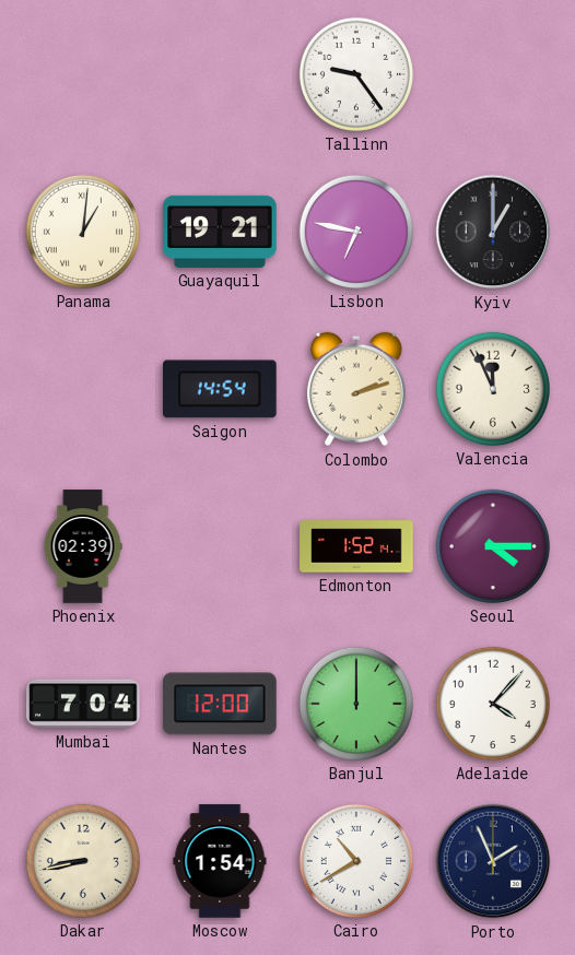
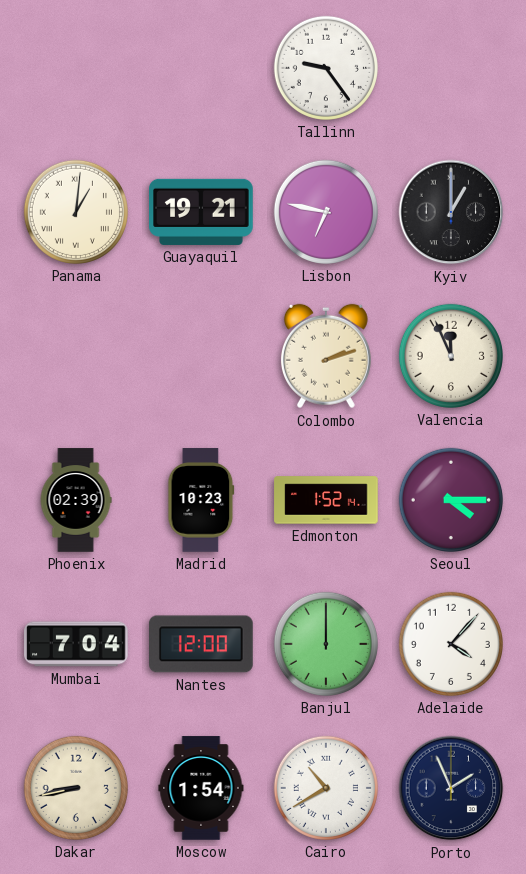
Saigon: 14:54 -> none
Madrid: none -> 10:23
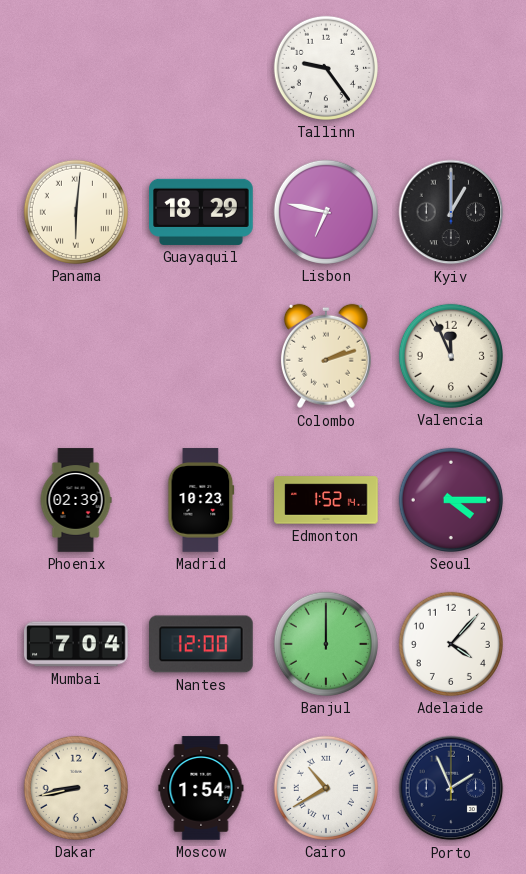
Panama: 1:01 -> 6:01
Guayaquil: 19:21 -> 18:29
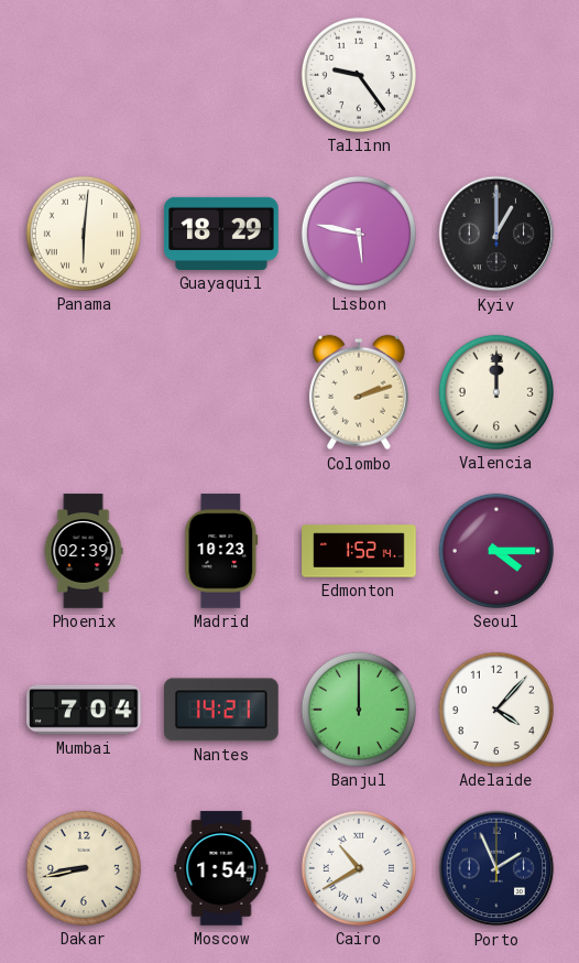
Lisbon: 6:47 -> 5:47
Valencia: 11:56 -> 12:00
Nantes: 12:00 -> 14:21
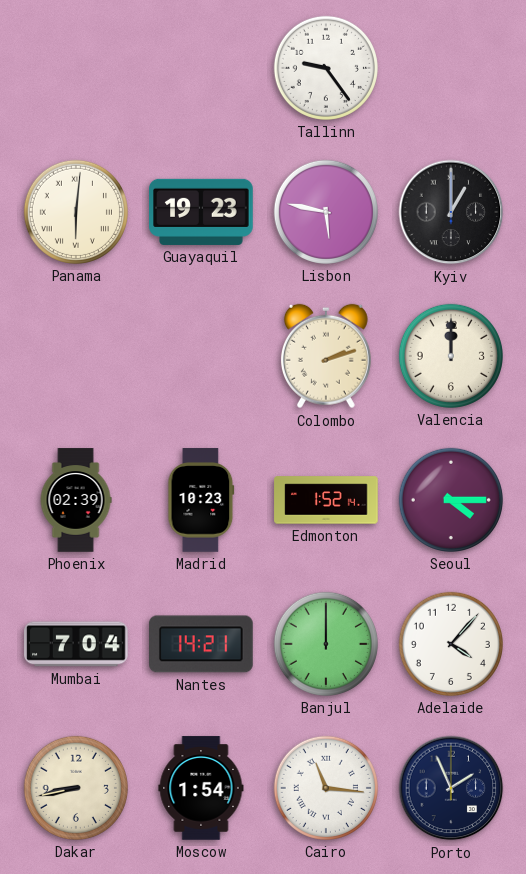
Guayaquil: 18:29 -> 19:23
Cairo: 10:40 -> 11:16
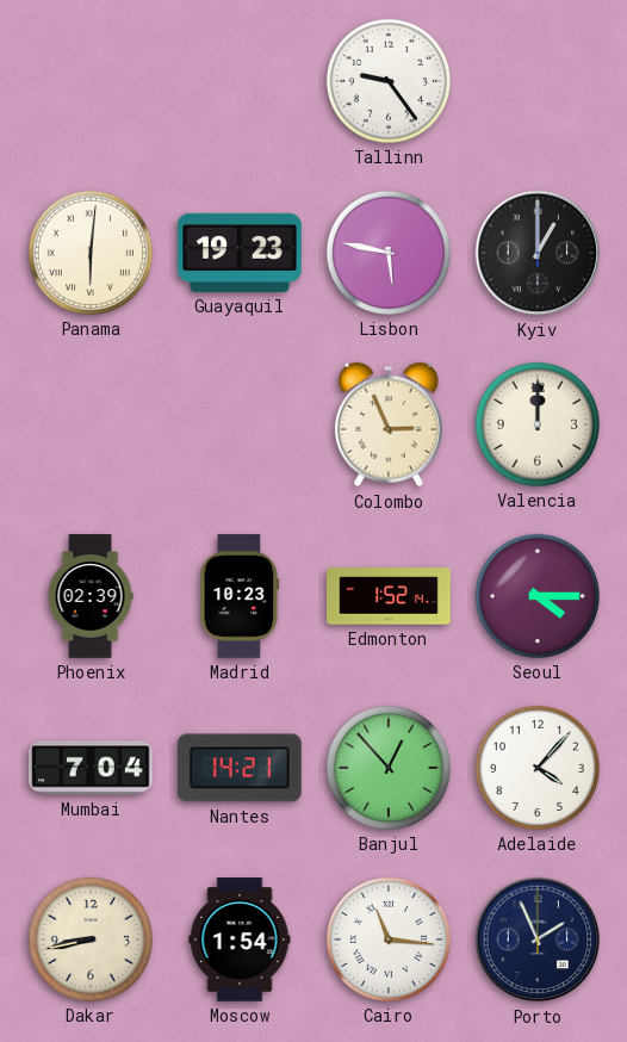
Colombo: 2:12 -> 2:56
Banjul: 12:00 -> 12:53
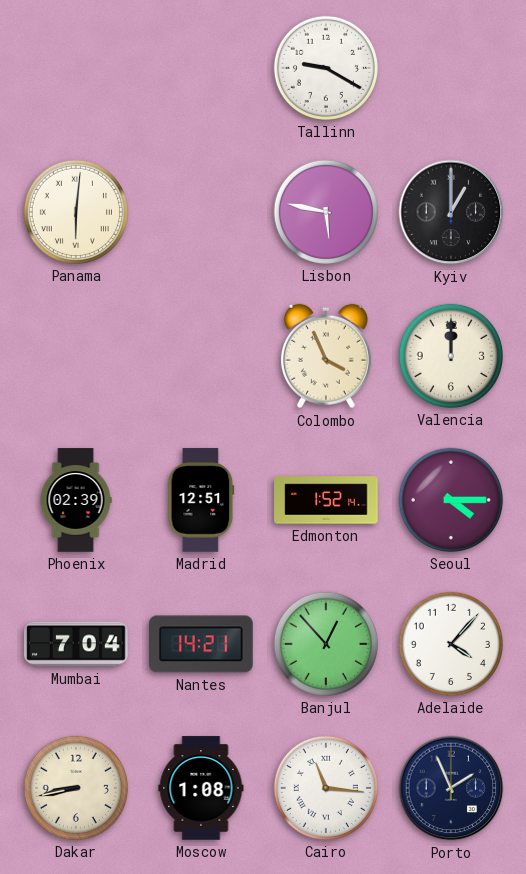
Tallinn: 9:24 -> 9:20
Guayaquil: 19:23 -> none
Colombo: 2:56 -> 3:56
Madrid: 10:23 -> 12:51
Moscow: 1:54 -> 1:08
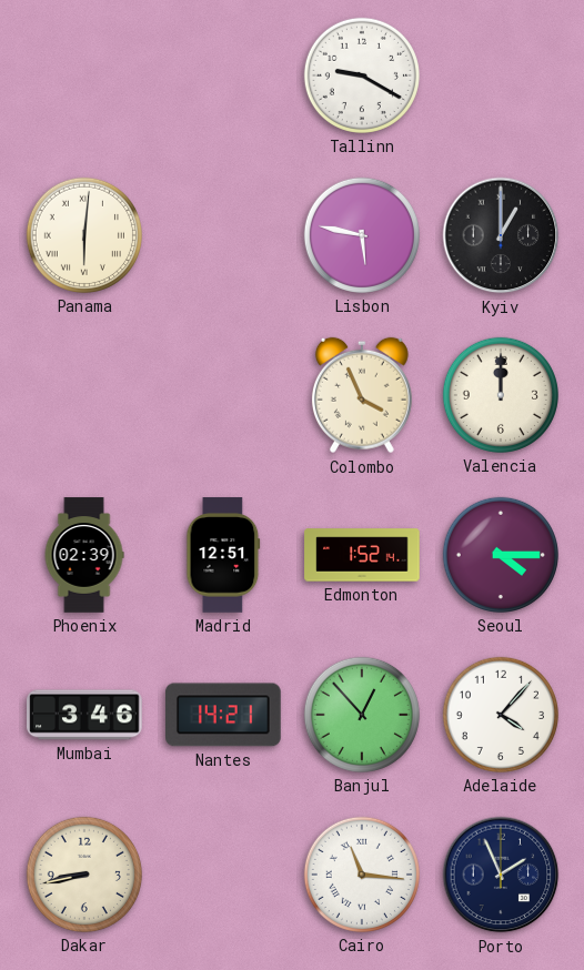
Mumbai: 7:04 -> 3:46
Moscow: 1:08 -> none
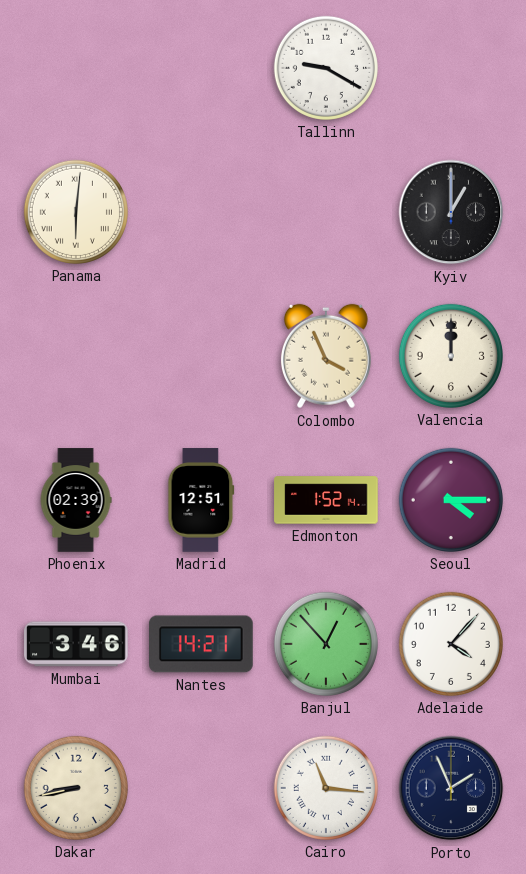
Lisbon: 5:47 -> none
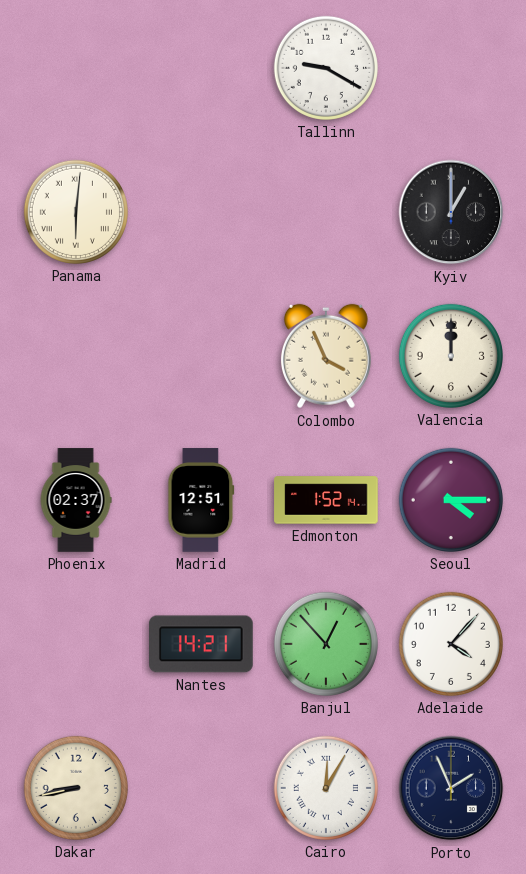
Phoenix: 02:39 -> 02:37
Mumbai: 3:46 -> none
Cairo: 11:16 -> 12:05
